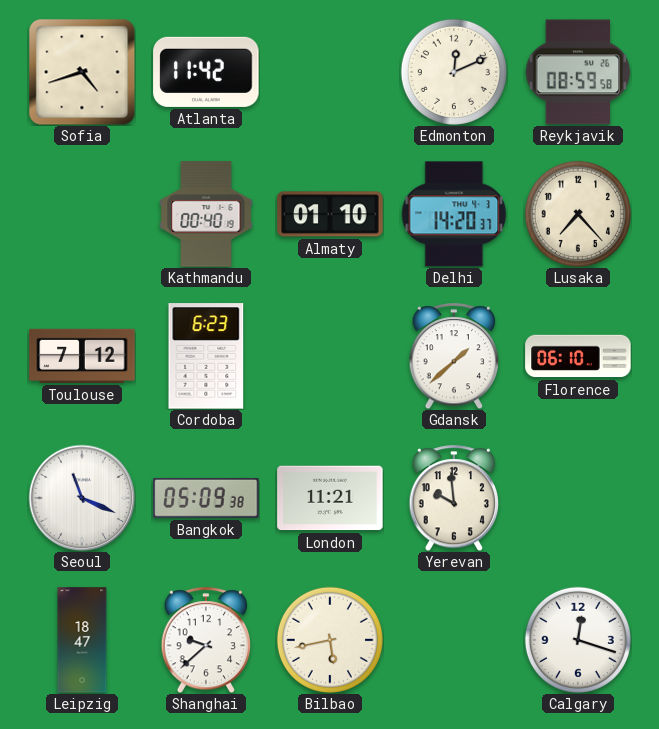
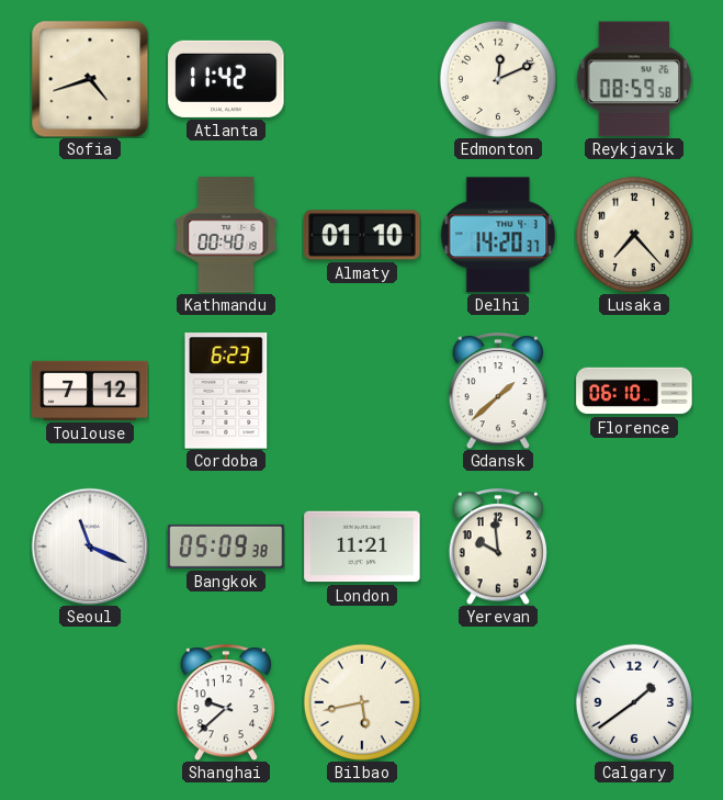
Leipzig: 18:47 -> none
Calgary: 12:18 -> 1:39
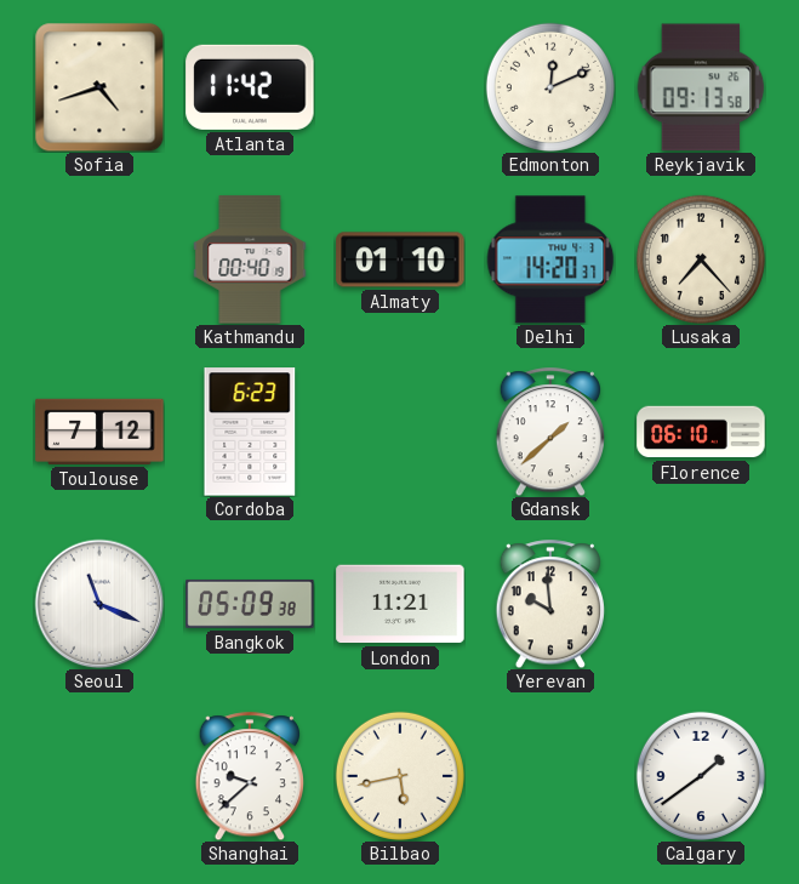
Reykjavik: 08:59 -> 09:13
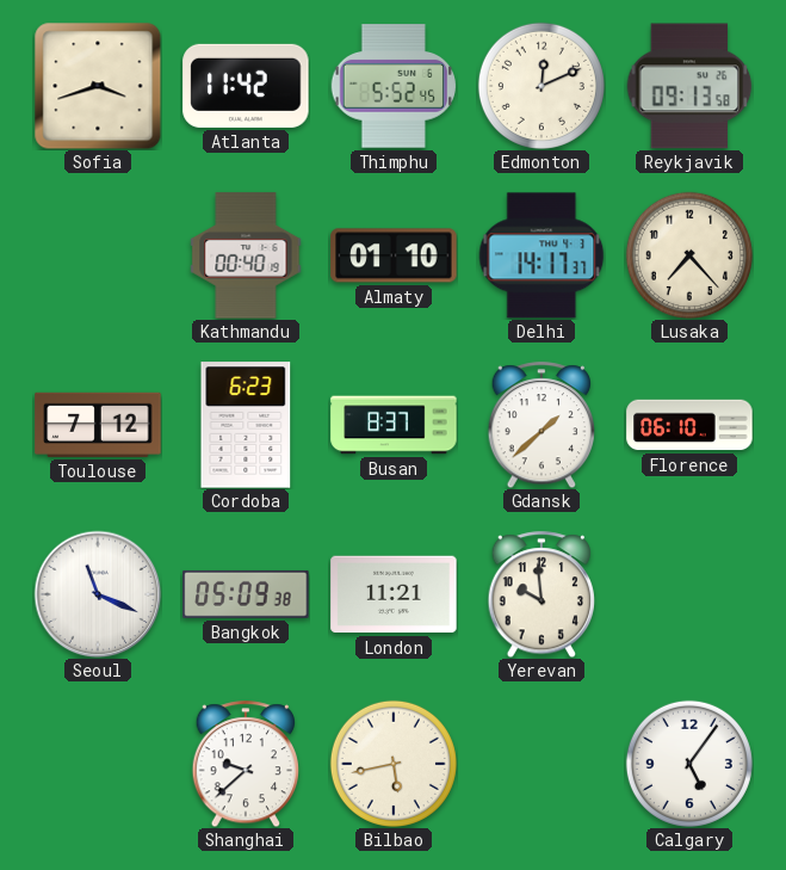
Sofia: 4:42 -> 3:42
Thimphu: none -> 5:52
Delhi: 14:20 -> 14:17
Busan: none -> 8:37
Calgary: 1:39 -> 5:06
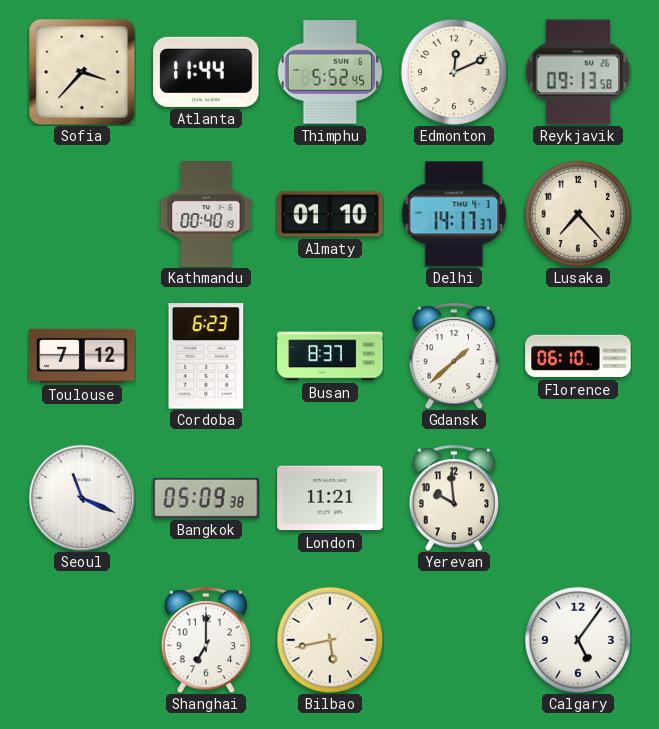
Sofia: 3:42 -> 3:37
Atlanta: 11:42 -> 11:44
Shanghai: 9:38 -> 7:00
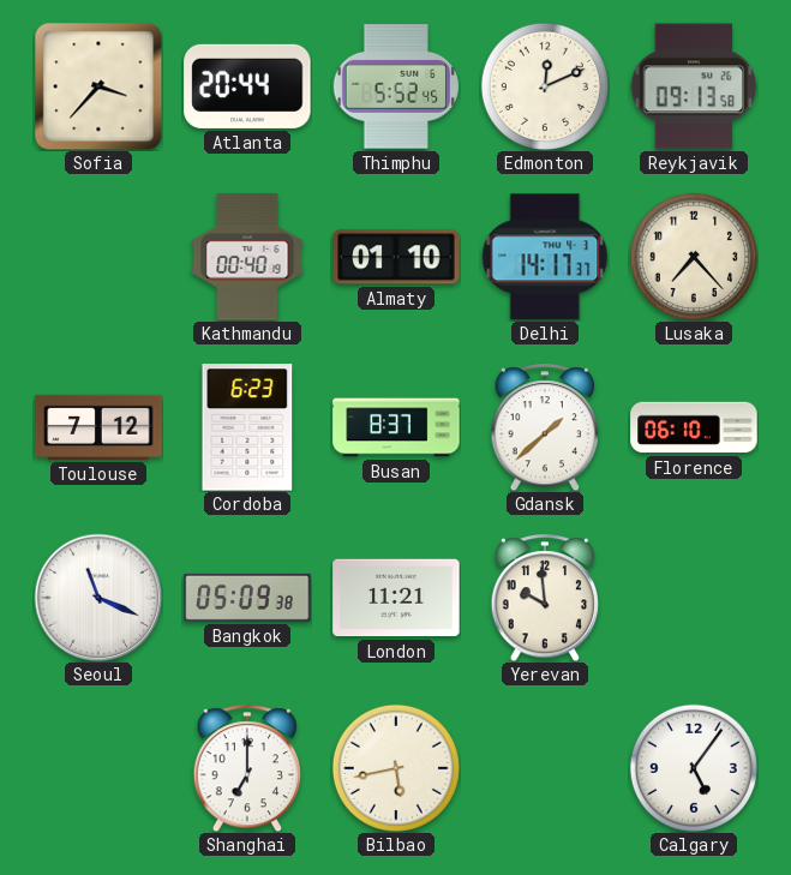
Atlanta: 11:44 -> 20:44
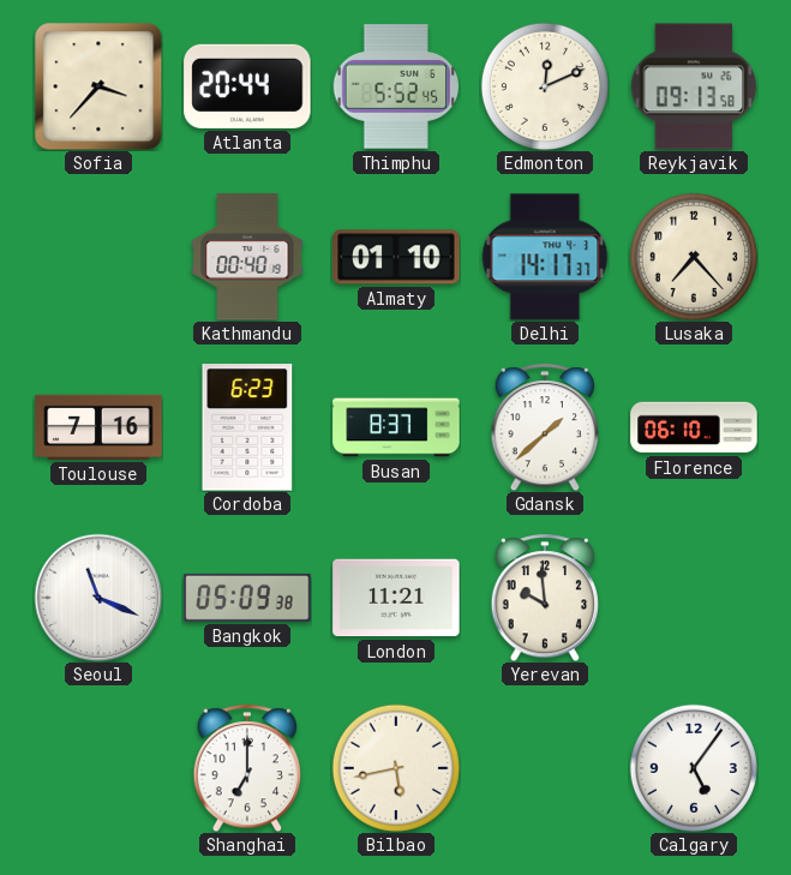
Toulouse: 7:12 -> 7:16
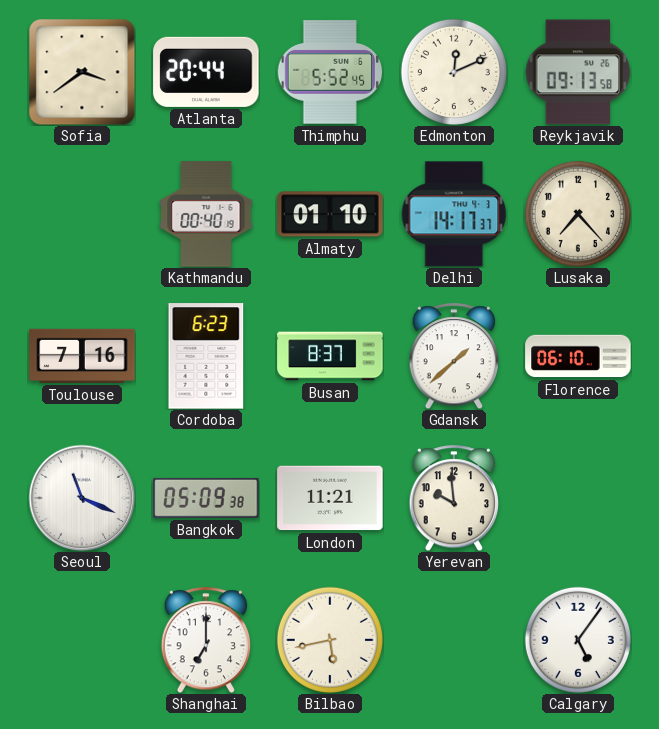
Sofia: 3:37 -> 3:39
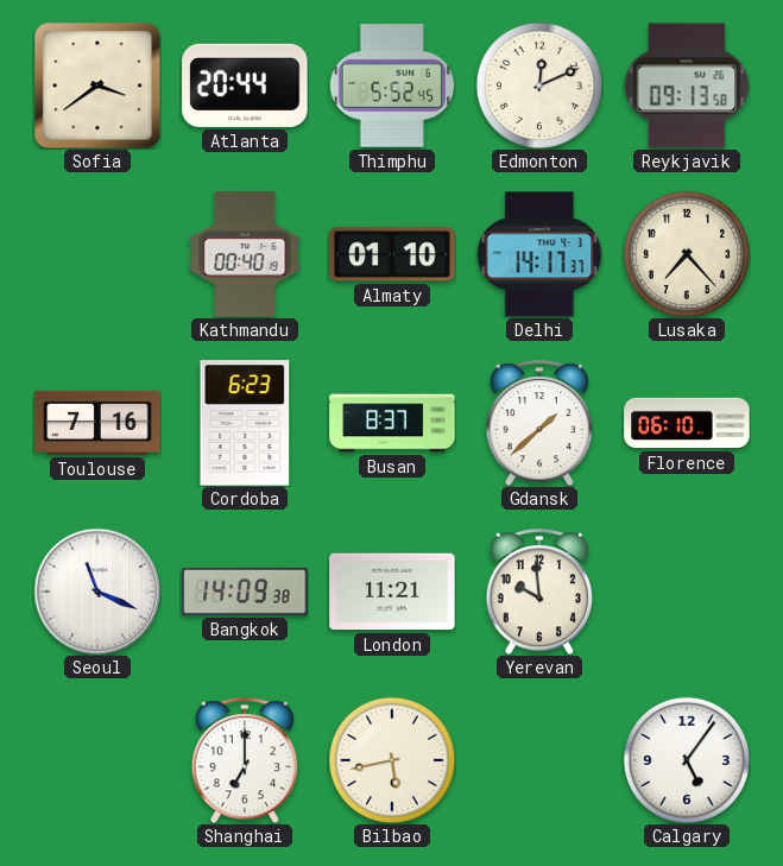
Bangkok: 05:09 -> 14:09
